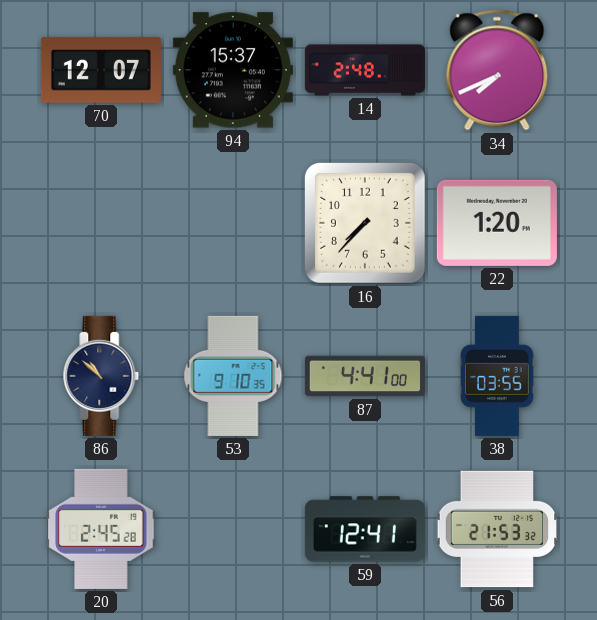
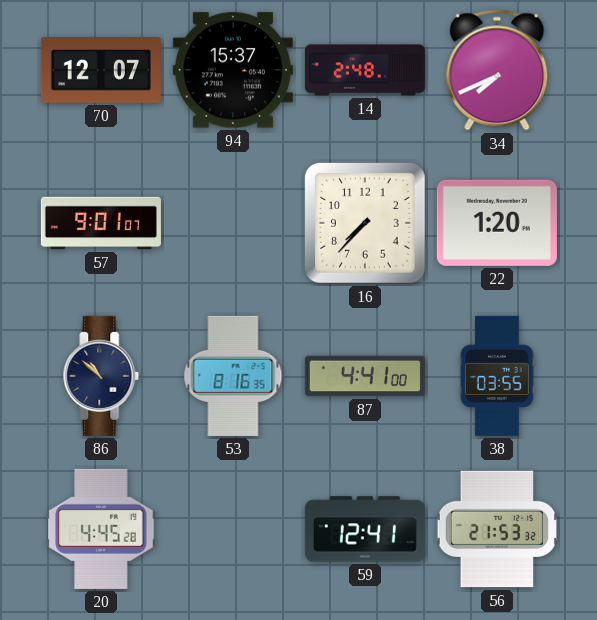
57: none -> 9:01
53: 9:10 -> 8:16
20: 2:45 -> 4:45
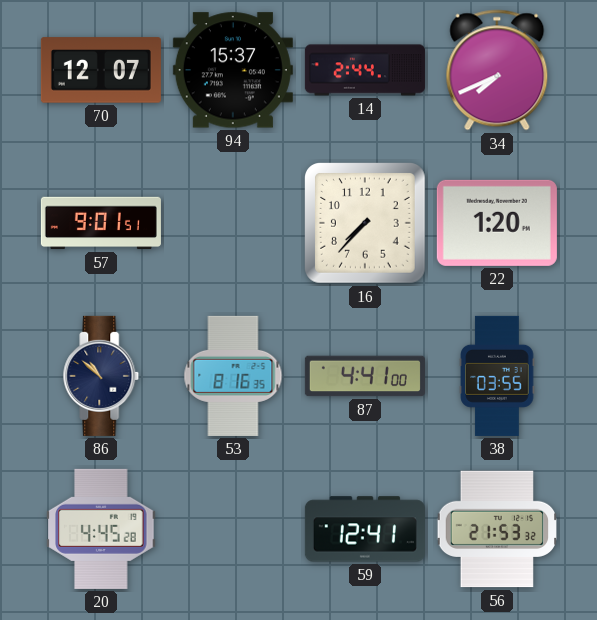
14: 2:48 -> 2:44
57: 9:01:07 -> 9:01:51
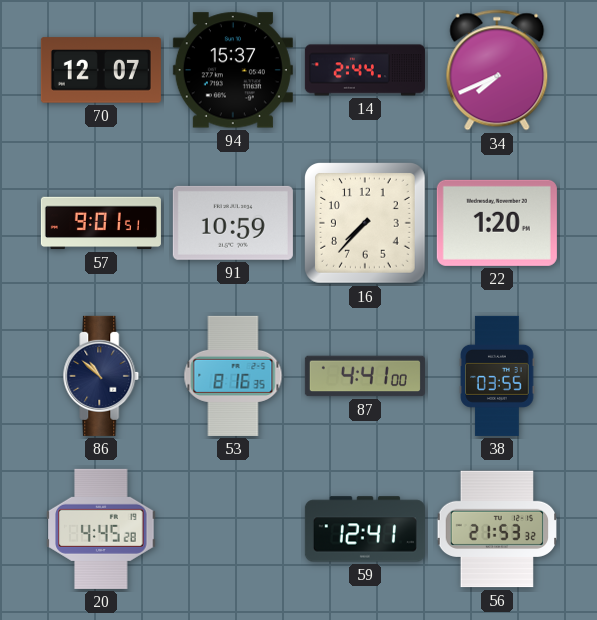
91: none -> 10:59
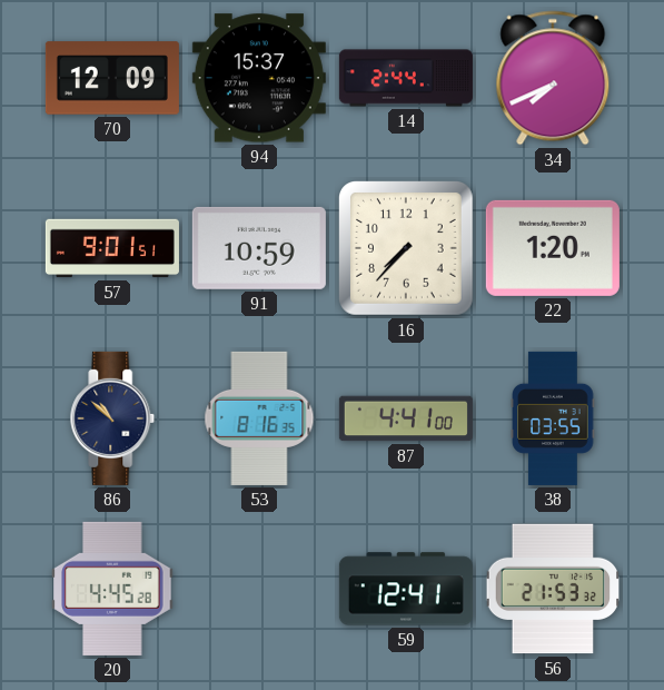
70: 12:07 -> 12:09
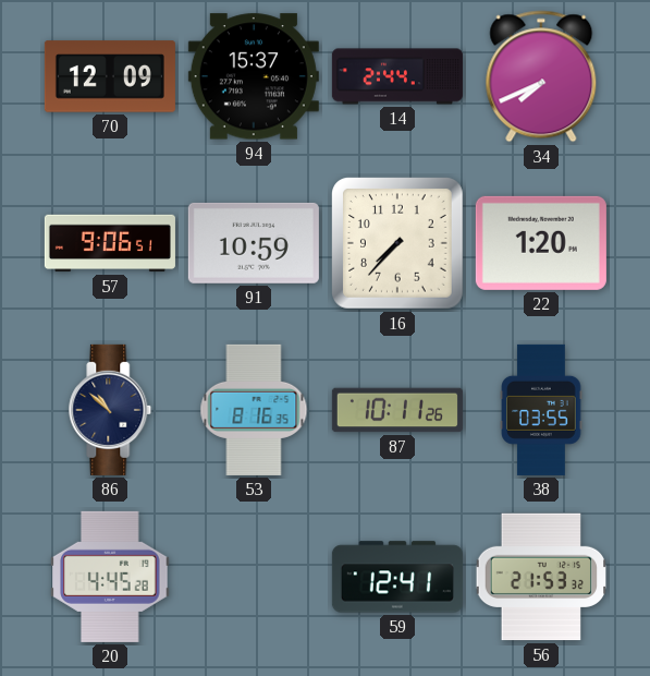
57: 9:01 -> 9:06
87: 4:41 -> 10:11
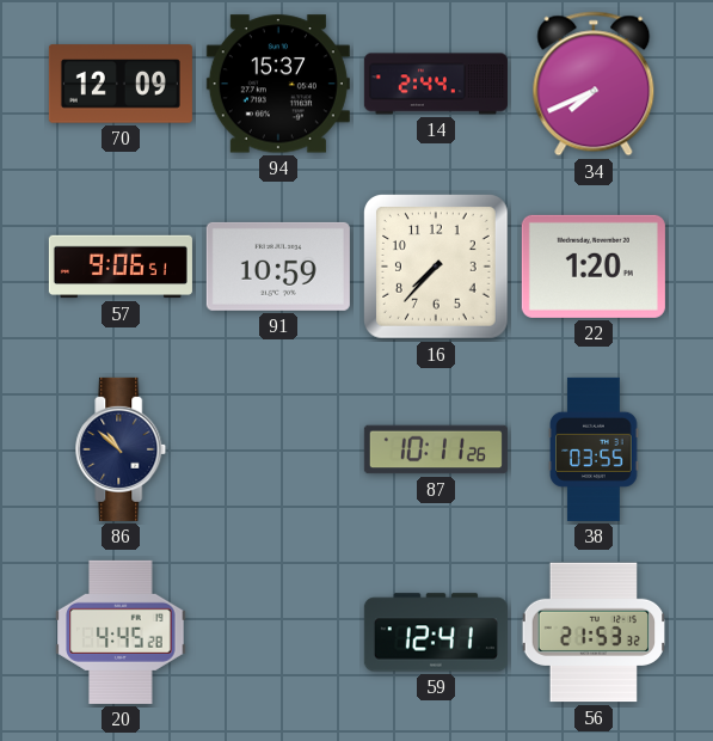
53: 8:16 -> none
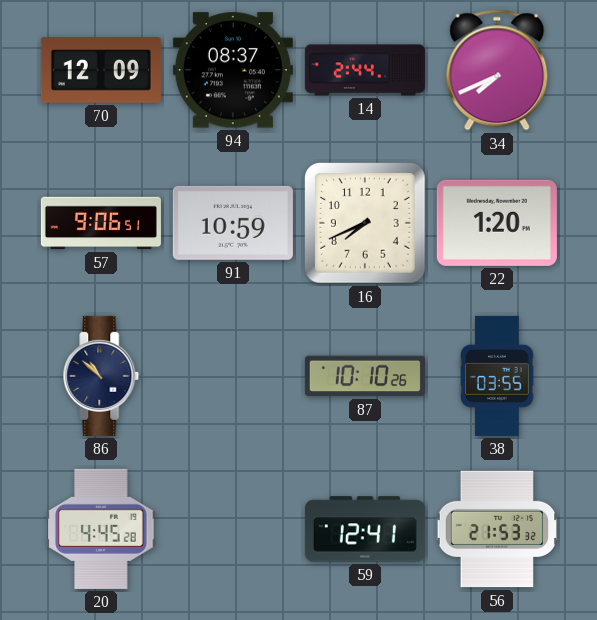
94: 15:37 -> 08:37
16: 7:37 -> 7:41
87: 10:11 -> 10:10
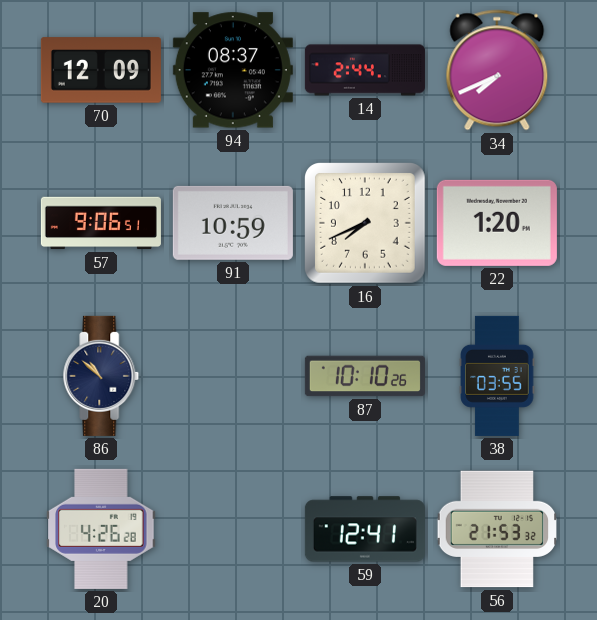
20: 4:45 -> 4:26
